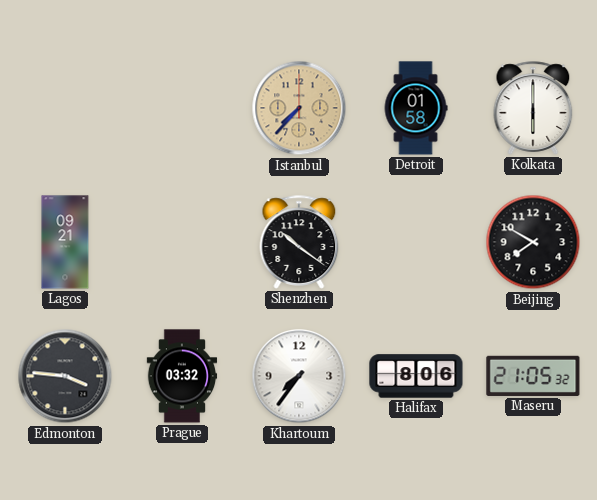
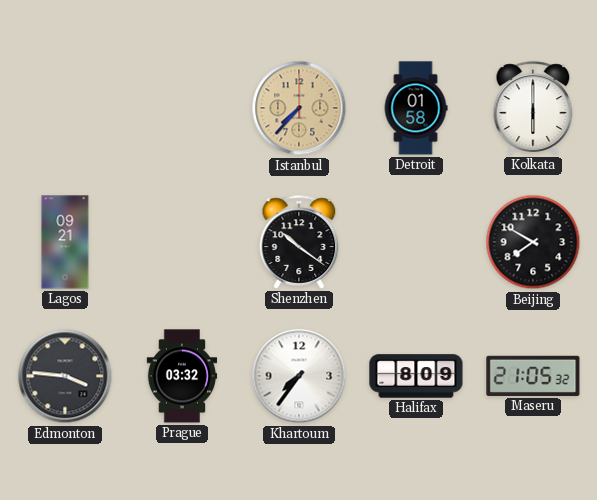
Halifax: 8:06 -> 8:09
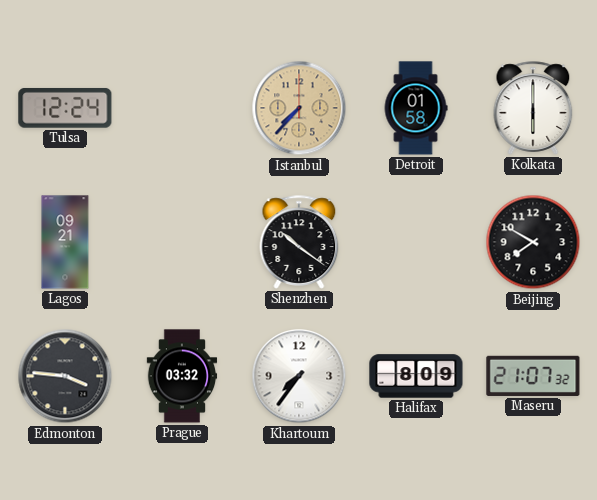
Tulsa: none -> 12:24
Maseru: 21:05 -> 21:07
